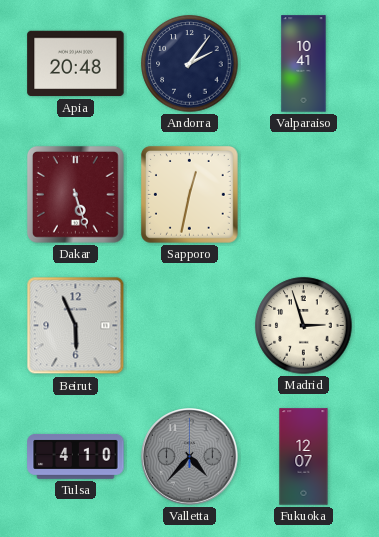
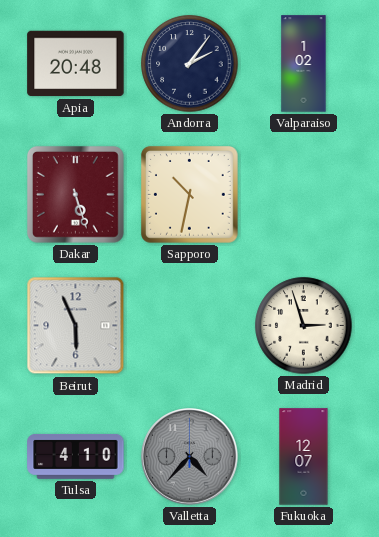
Valparaiso: 10:41 -> 1:02
Sapporo: 12:32 -> 10:32
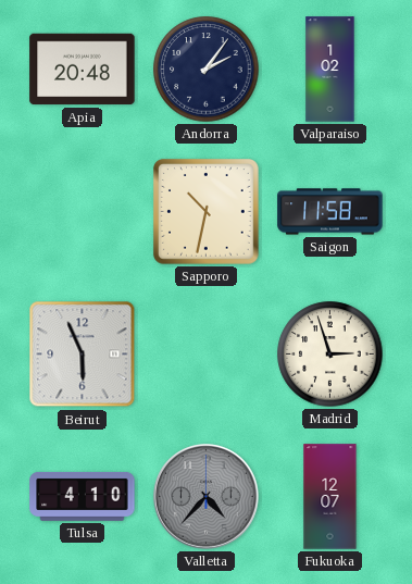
Dakar: 5:27 -> none
Saigon: none -> 11:58
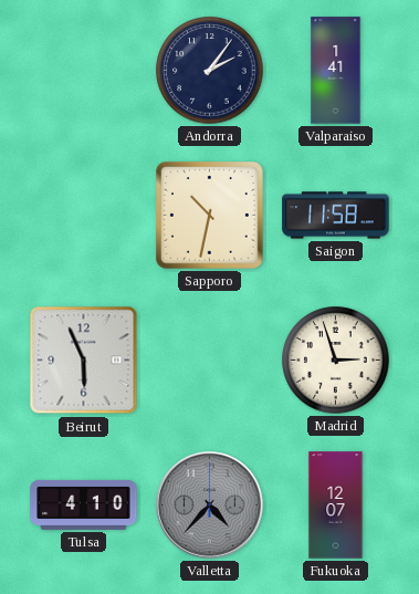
Apia: 20:48 -> none
Valparaiso: 1:02 -> 1:41
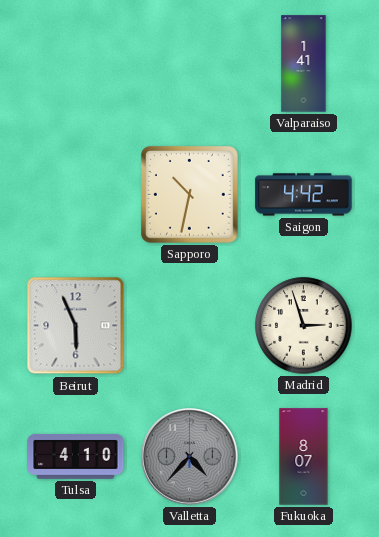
Andorra: 2:06 -> none
Saigon: 11:58 -> 4:42
Fukuoka: 12:07 -> 8:07
